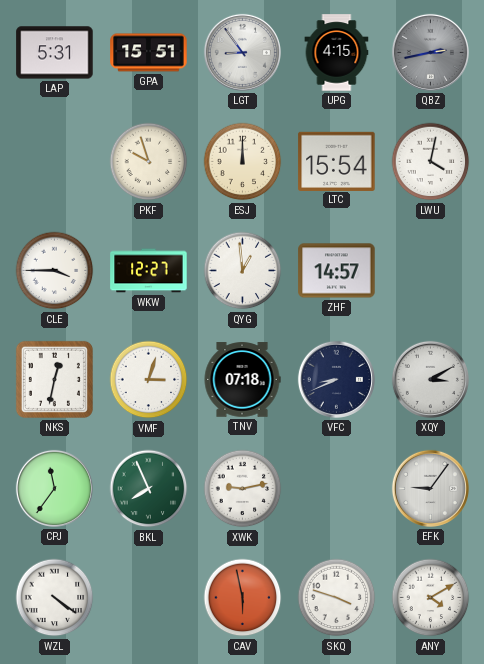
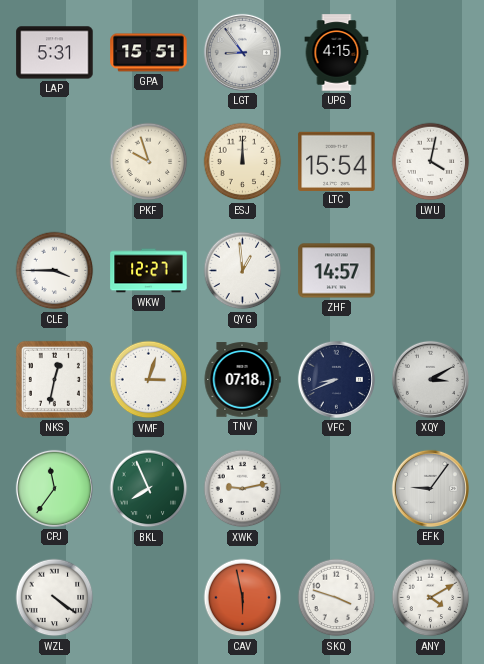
QBZ: 2:43 -> none
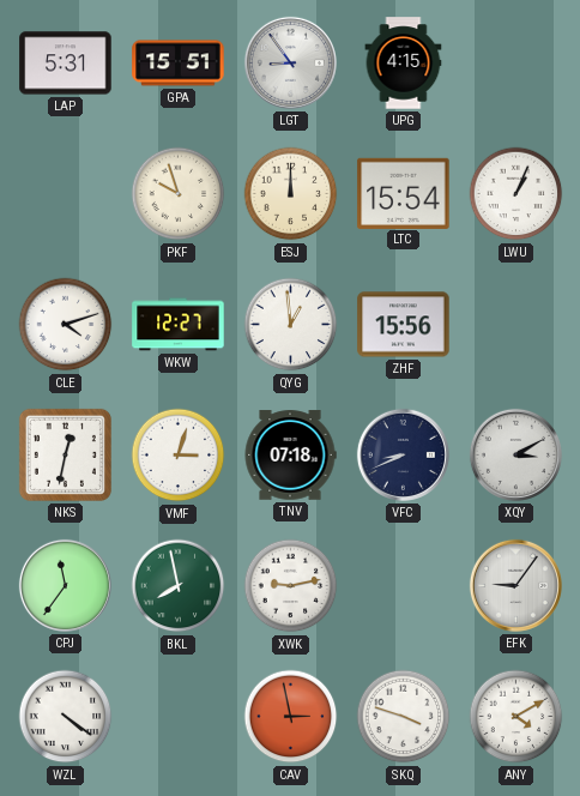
LWU: 4:02 -> 1:04
CLE: 3:45 -> 4:12
ZHF: 14:57 -> 15:56
BKL: 7:56 -> 7:58
CAV: 5:58 -> 2:58
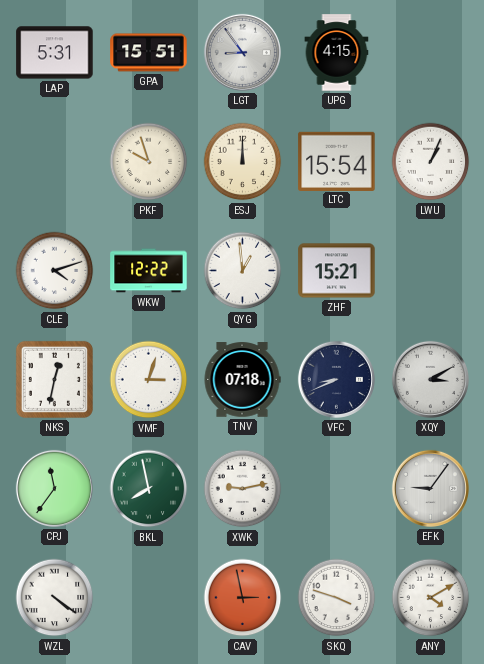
WKW: 12:27 -> 12:22
ZHF: 15:56 -> 15:21
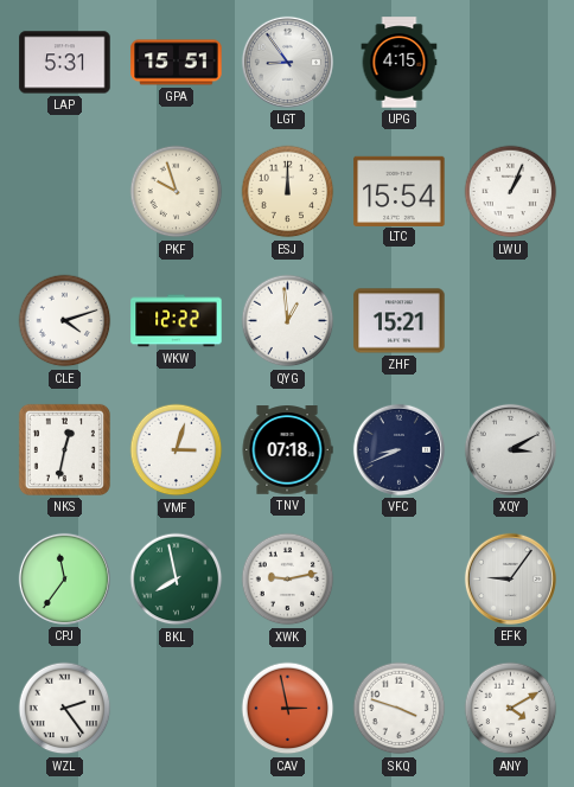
WZL: 4:21 -> 2:24
